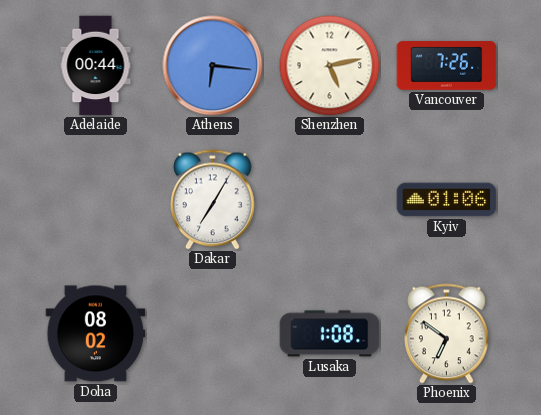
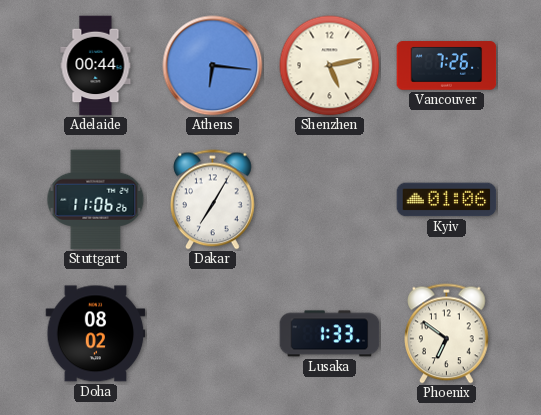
Stuttgart: none -> 11:06
Lusaka: 1:08 -> 1:33
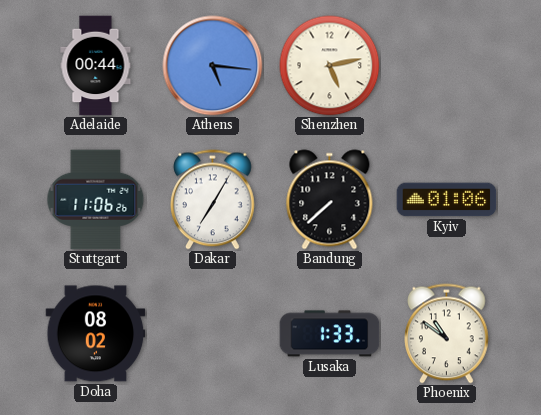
Athens: 6:16 -> 5:16
Vancouver: 7:26 -> none
Bandung: none -> 7:38
Phoenix: 6:51 -> 10:51
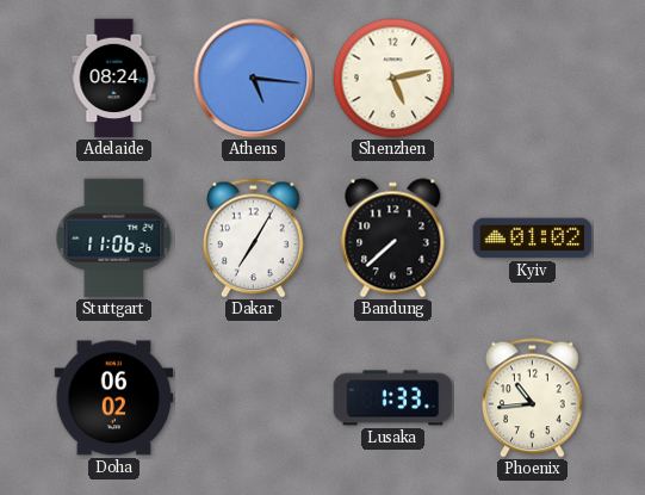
Adelaide: 00:44 -> 08:24
Kyiv: 01:06 -> 01:02
Doha: 08:02 -> 06:02
Phoenix: 10:51 -> 10:44
